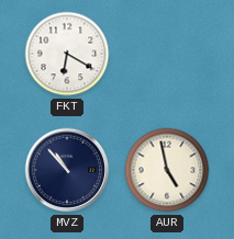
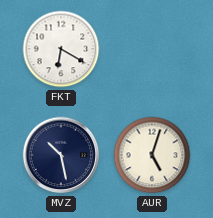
MVZ: 10:53 -> 10:28
AUR: 4:58 -> 5:03
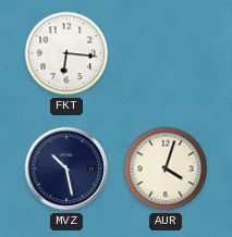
FKT: 6:20 -> 6:16
AUR: 5:03 -> 4:03
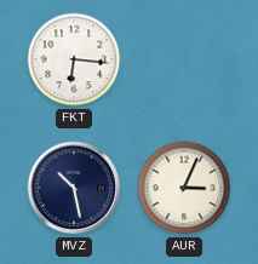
AUR: 4:03 -> 3:04
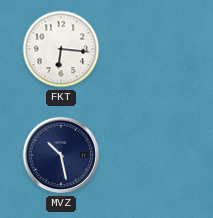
AUR: 3:04 -> none
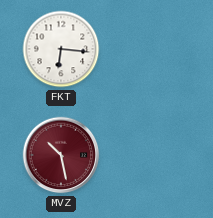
MVZ dial: navy -> burgundy
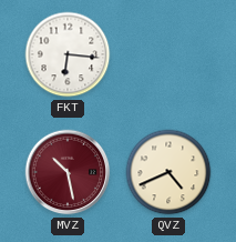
QVZ: none -> 4:41
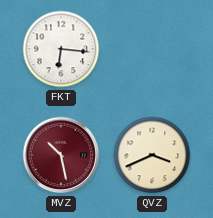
QVZ: 4:41 -> 3:41
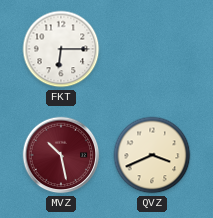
FKT: 6:16 -> 6:15
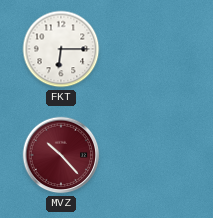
MVZ: 10:28 -> 10:23
QVZ: 3:41 -> none
